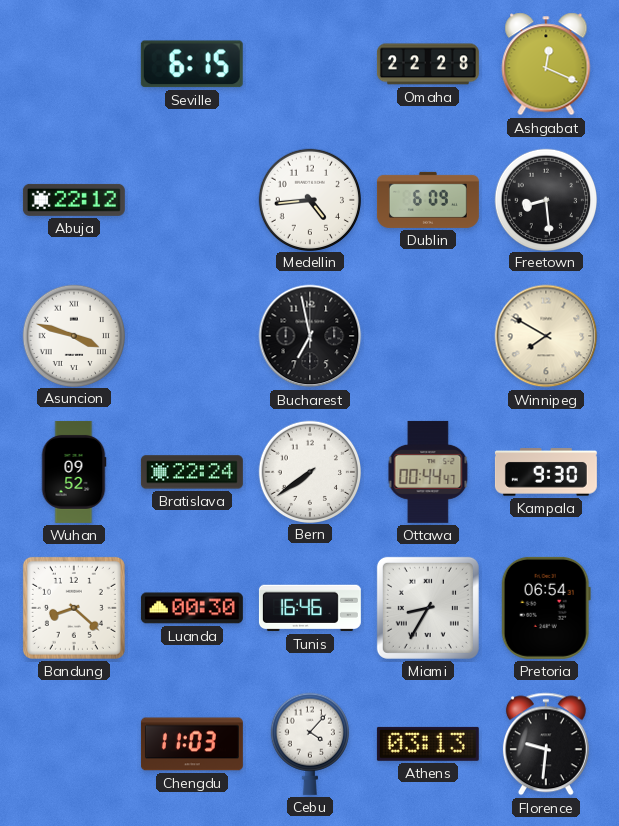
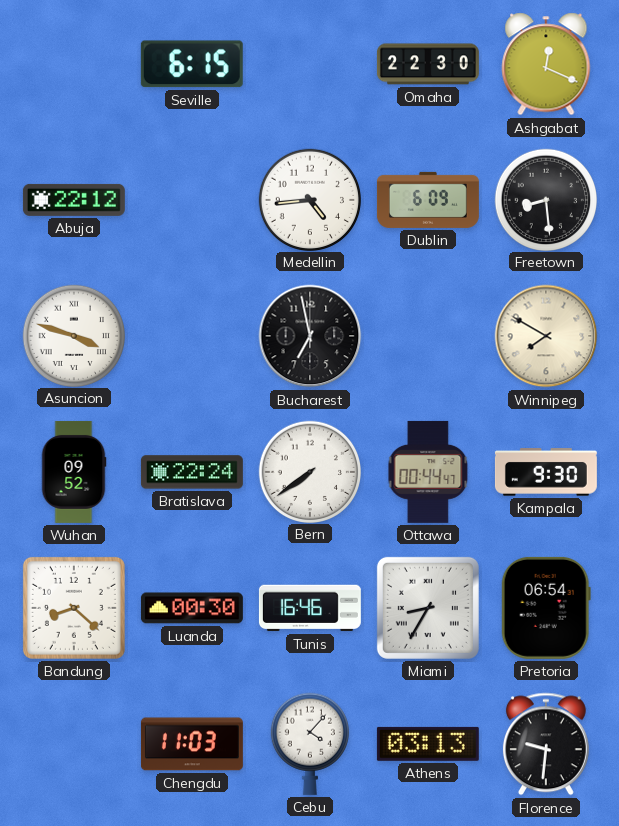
Omaha: 22:28 -> 22:30
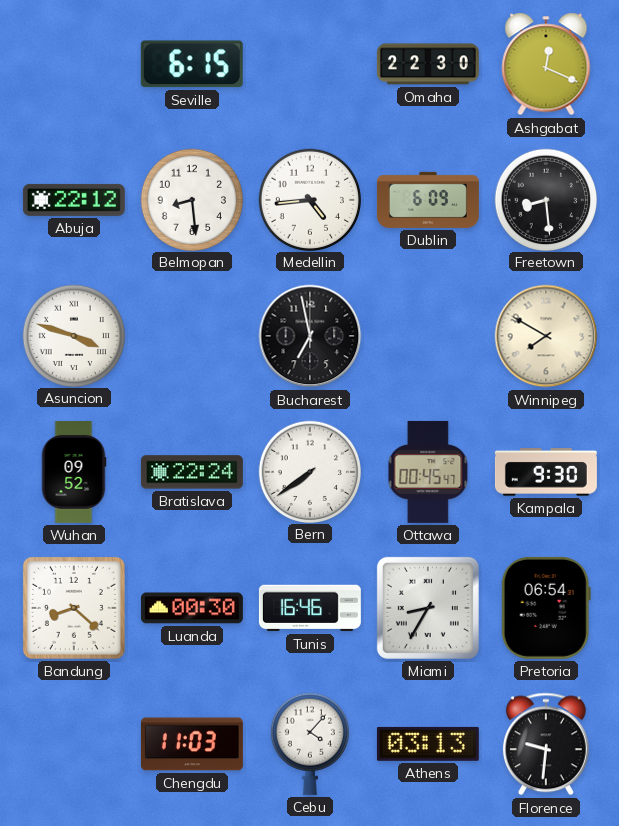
Belmopan: none -> 8:29
Ottawa: 00:44 -> 00:45
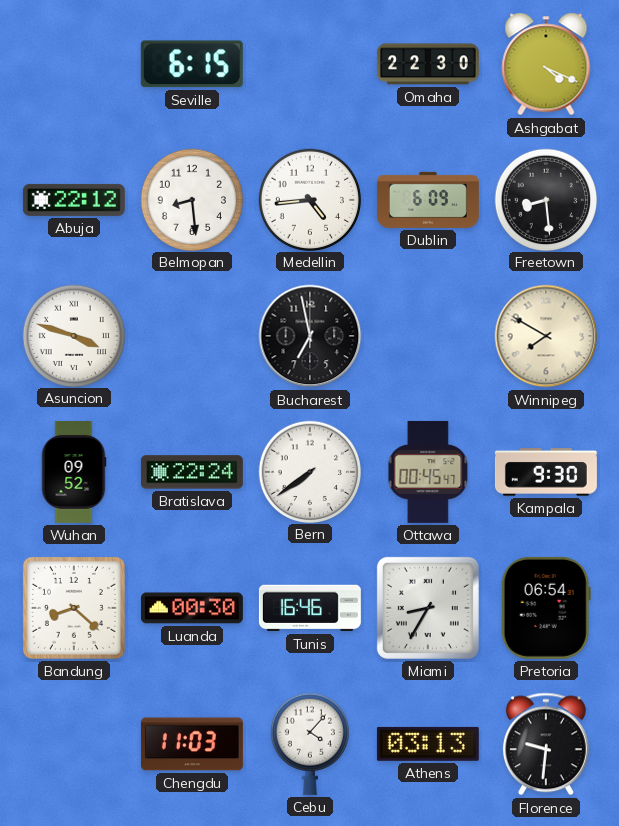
Ashgabat: 12:19 -> 4:19
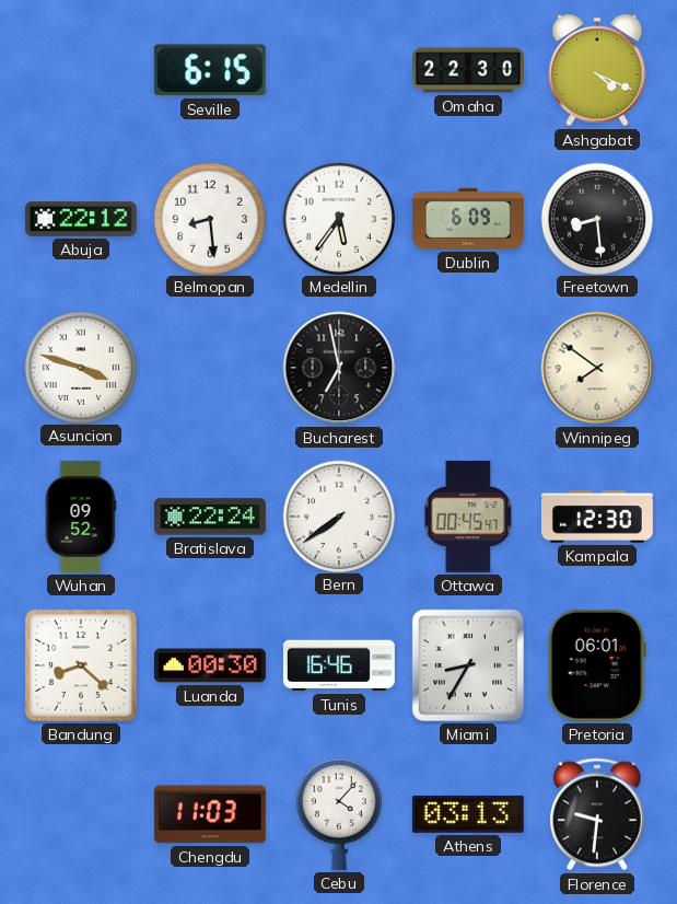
Medellin: 4:44 -> 5:36
Winnipeg: 7:50 -> 7:51
Kampala: 9:30 -> 12:30
Pretoria: 06:54 -> 06:01
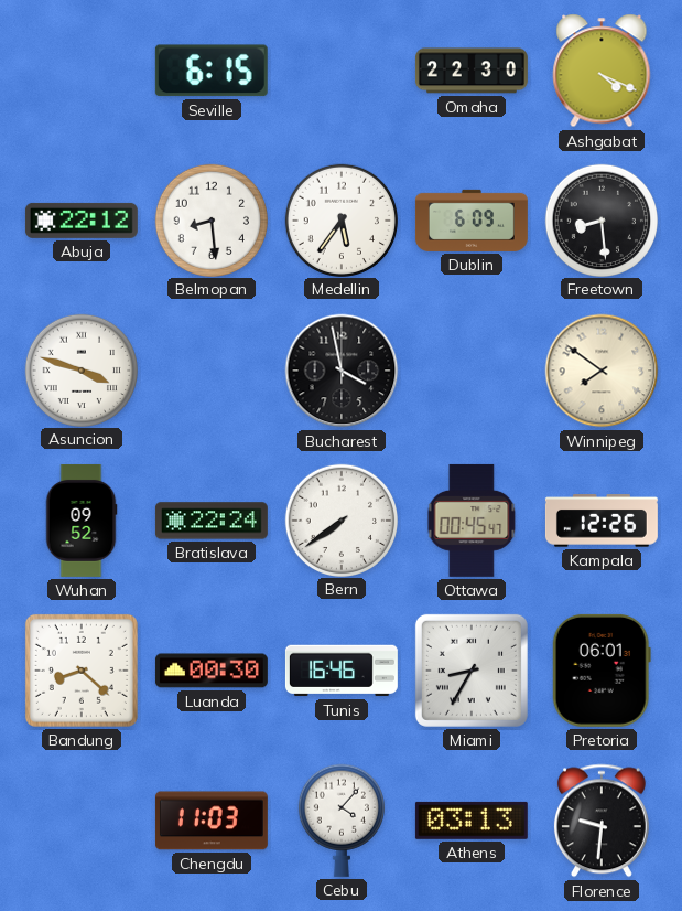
Bucharest: 6:58 -> 3:58
Kampala: 12:30 -> 12:26
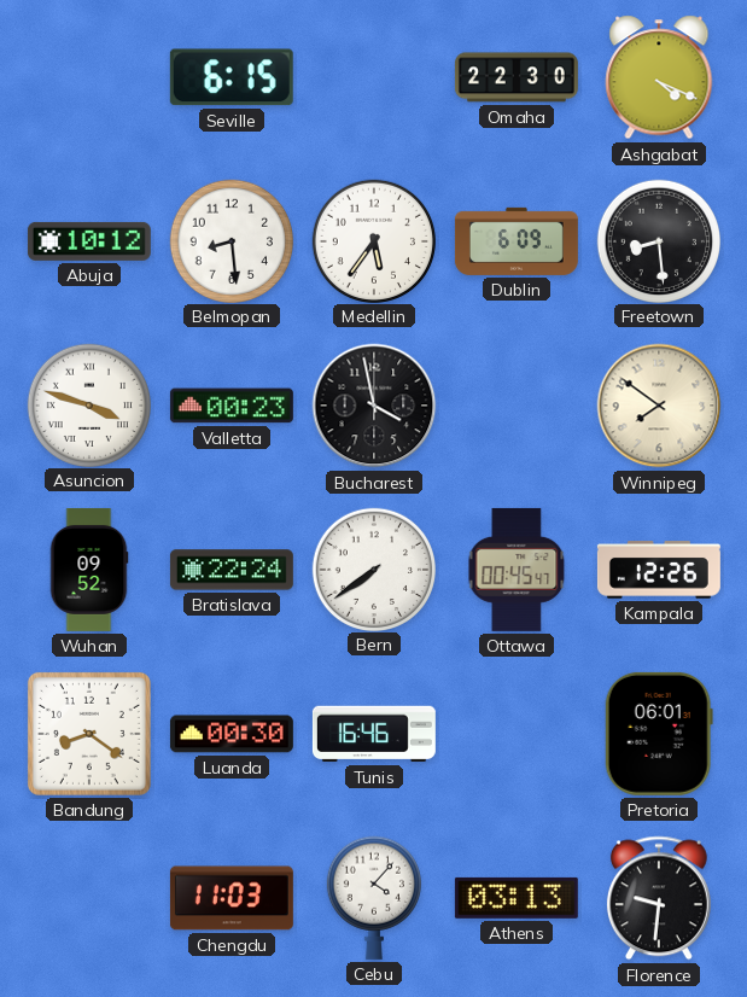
Abuja: 22:12 -> 10:12
Valletta: none -> 00:23
Bandung: 8:22 -> 8:21
Miami: 8:35 -> none
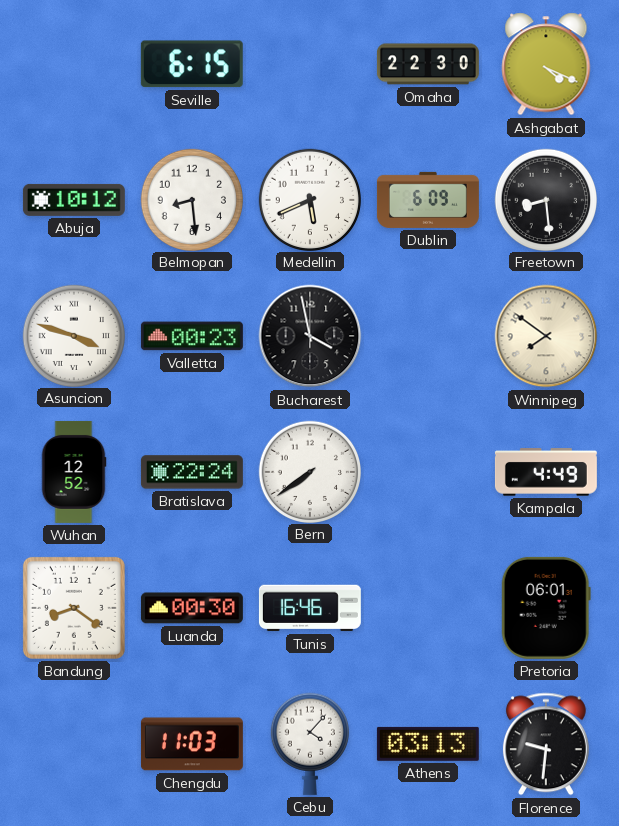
Medellin: 5:36 -> 5:41
Wuhan: 09:52 -> 12:52
Ottawa: 00:45 -> none
Kampala: 12:26 -> 4:49
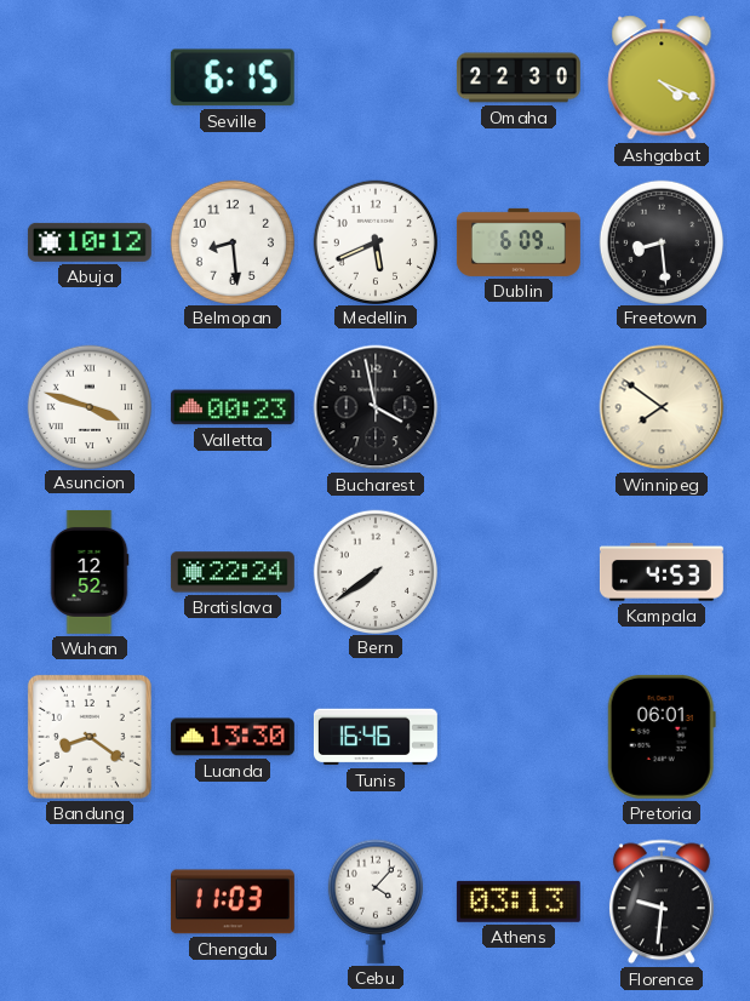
Kampala: 4:49 -> 4:53
Luanda: 00:30 -> 13:30
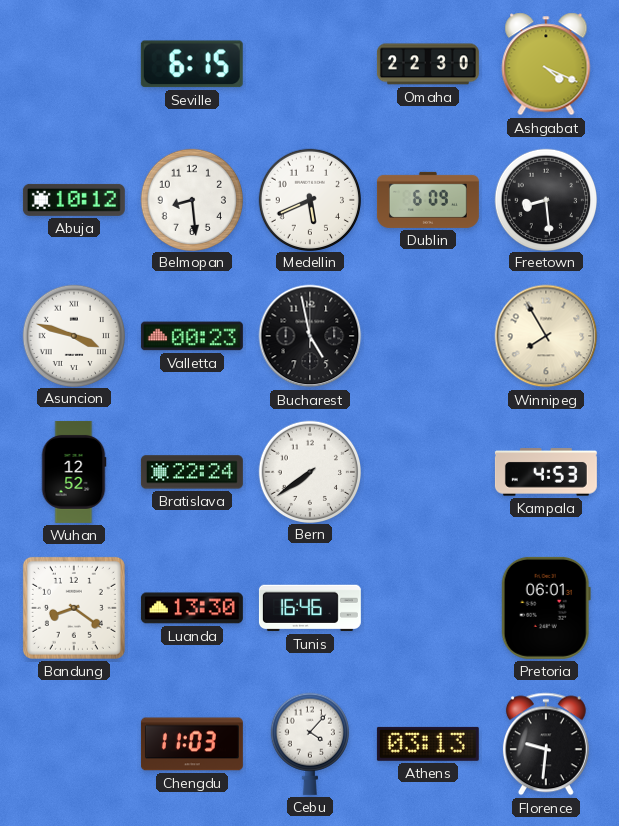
Bucharest: 3:58 -> 4:58
Winnipeg: 7:51 -> 7:55
